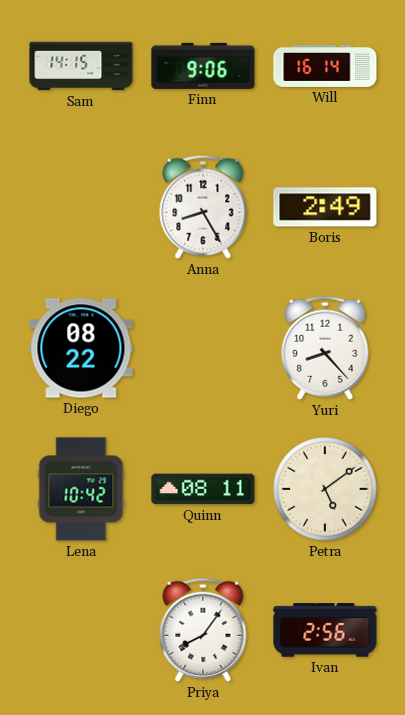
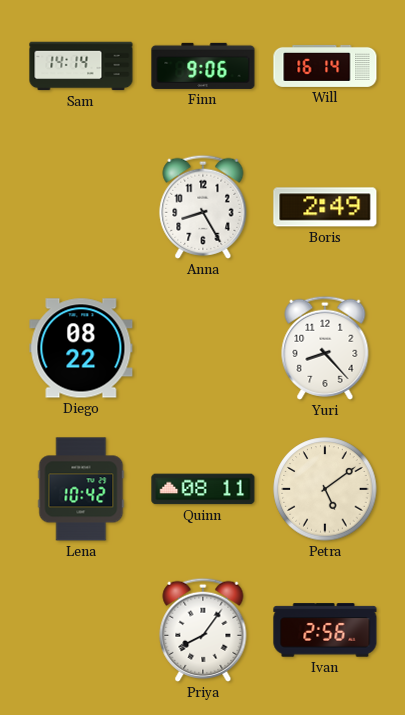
Sam: 14:15 -> 14:14
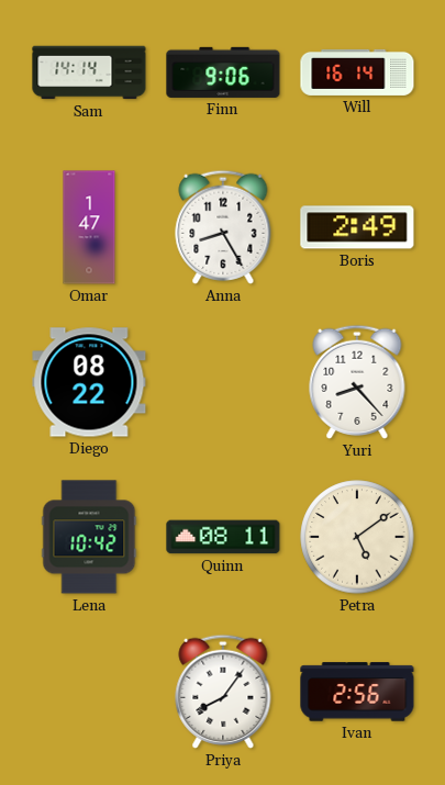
Omar: none -> 1:47
